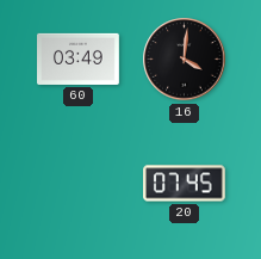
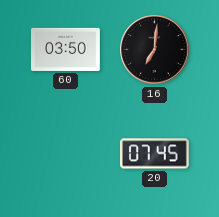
60: 03:49 -> 03:50
16: 4:01 -> 7:01
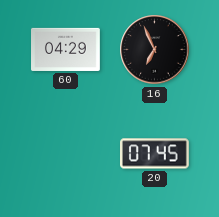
60: 03:50 -> 04:29
16: 7:01 -> 6:56
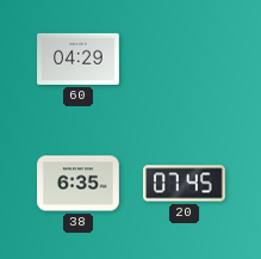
16: 6:56 -> none
38: none -> 6:35
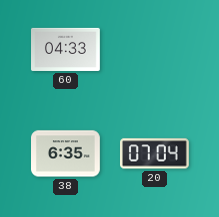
60: 04:29 -> 04:33
20: 07:45 -> 07:04
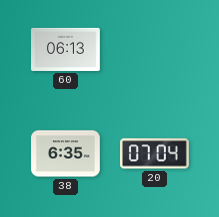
60: 04:33 -> 06:13
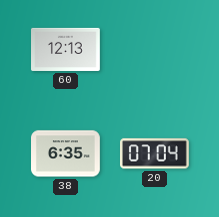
60: 06:13 -> 12:13
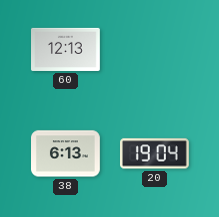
38: 6:35 -> 6:13
20: 07:04 -> 19:04
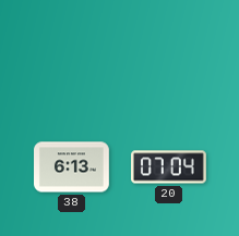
60: 12:13 -> none
20: 19:04 -> 07:04
